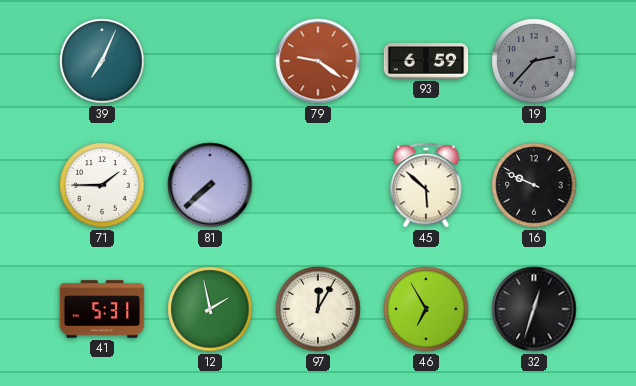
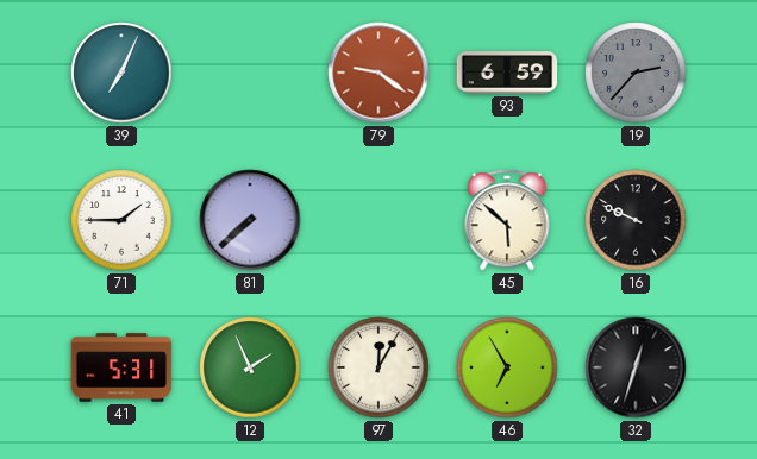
12: 1:58 -> 1:56
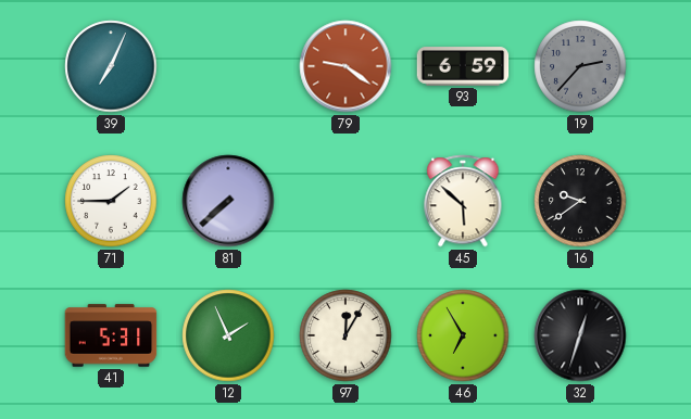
16: 9:49 -> 9:39
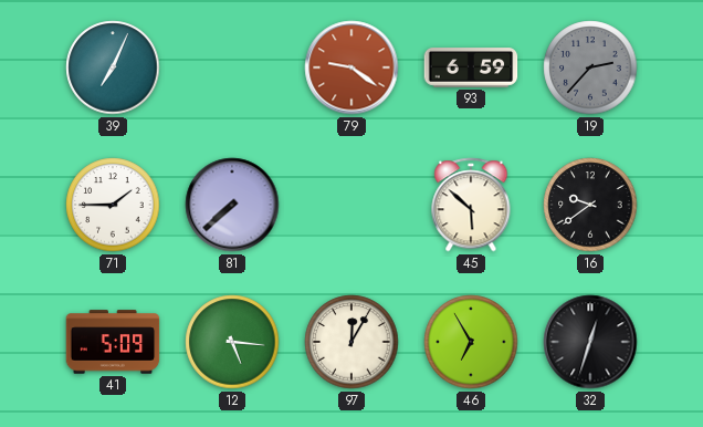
41: 5:31 -> 5:09
12: 1:56 -> 5:16
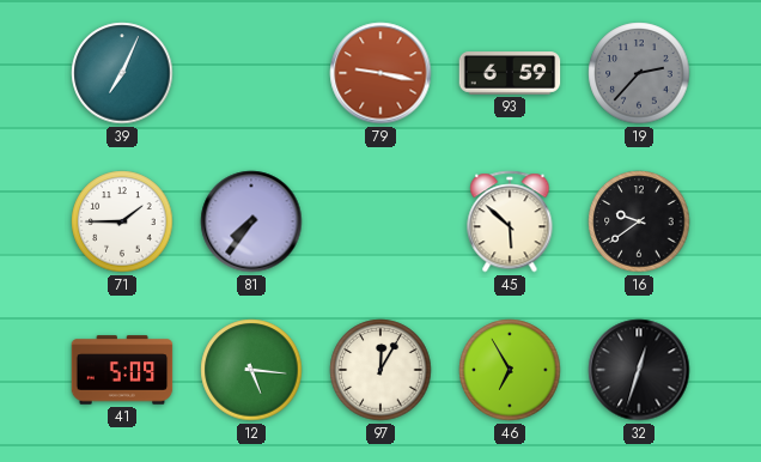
79: 9:21 -> 9:17
81: 7:38 -> 7:36
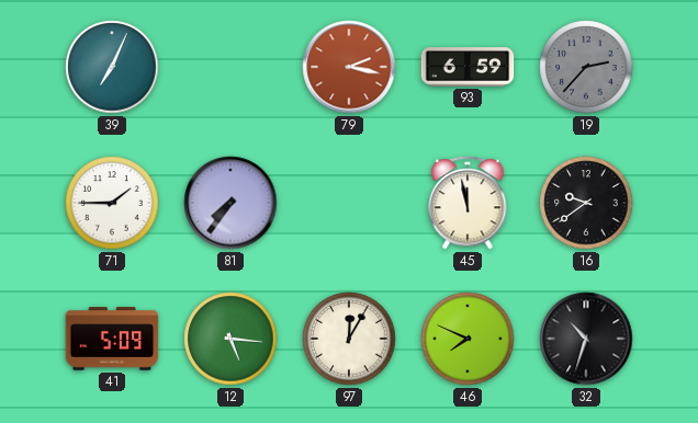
79: 9:17 -> 2:17
45: 5:52 -> 11:58
46: 6:55 -> 7:49
32: 12:33 -> 10:33
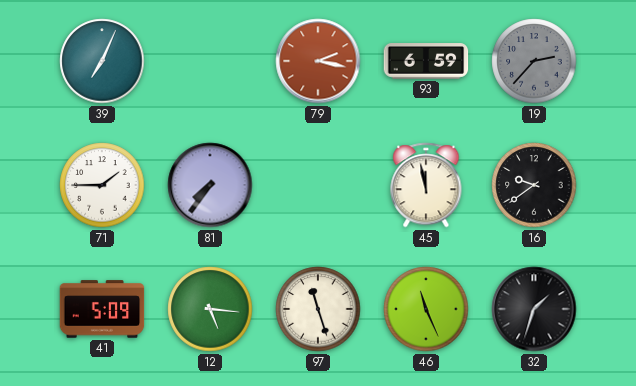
97: 12:05 -> 11:27
46: 7:49 -> 11:26
32: 10:33 -> 1:33
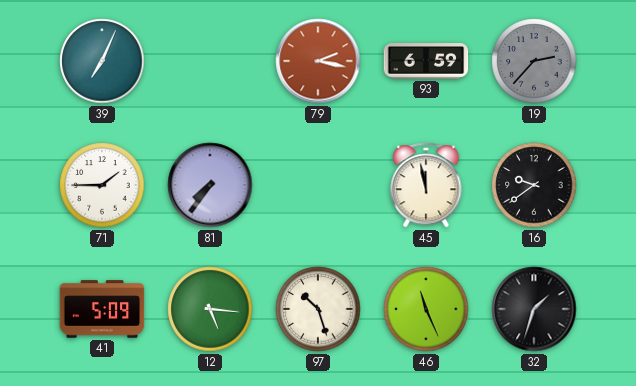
97: 11:27 -> 10:27
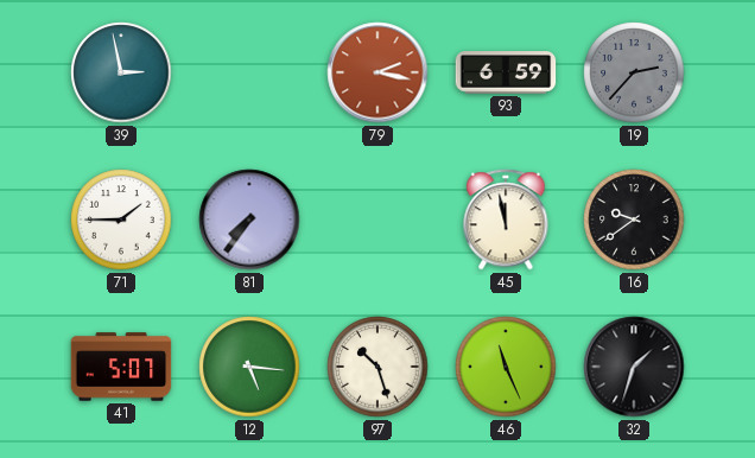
39: 7:04 -> 2:58
41: 5:09 -> 5:07
